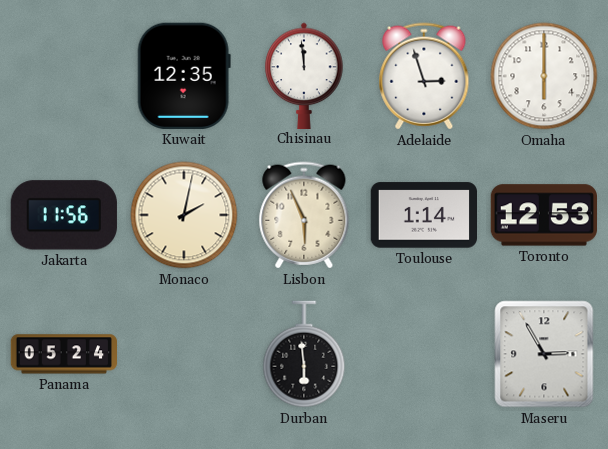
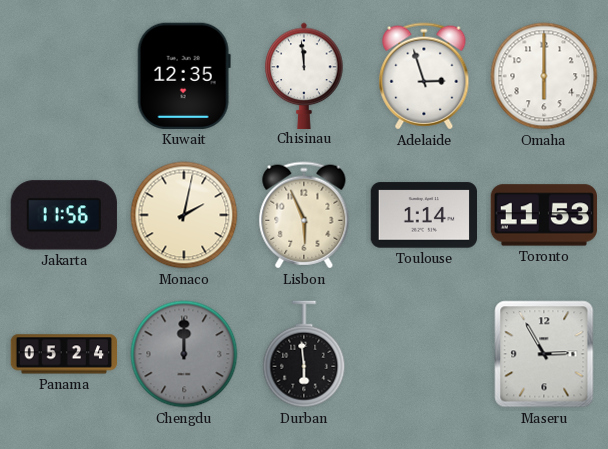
Toronto: 12:53 -> 11:53
Chengdu: none -> 12:00
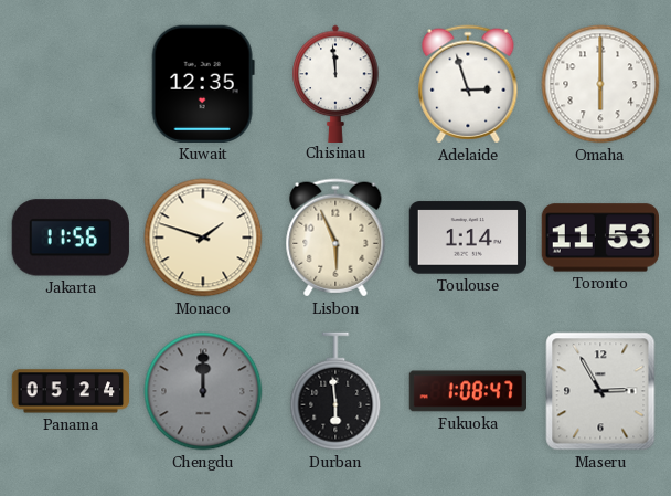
Monaco: 2:02 -> 1:48
Fukuoka: none -> 1:08
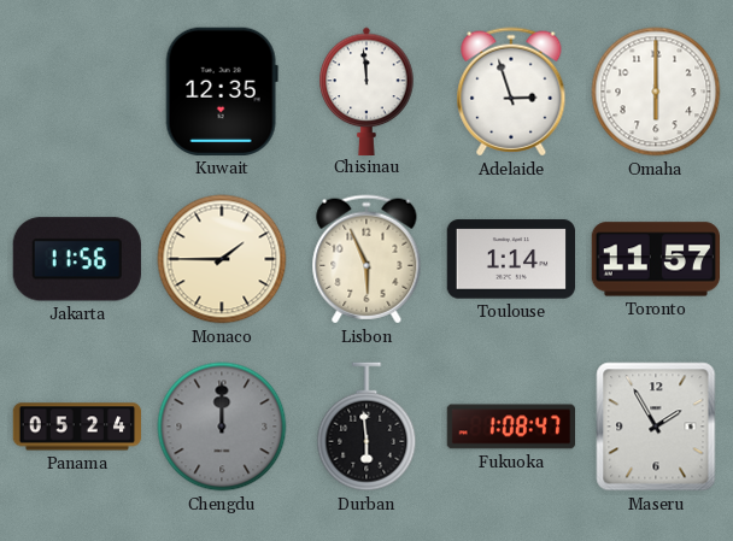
Monaco: 1:48 -> 1:45
Toronto: 11:53 -> 11:57
Maseru: 2:55 -> 1:55
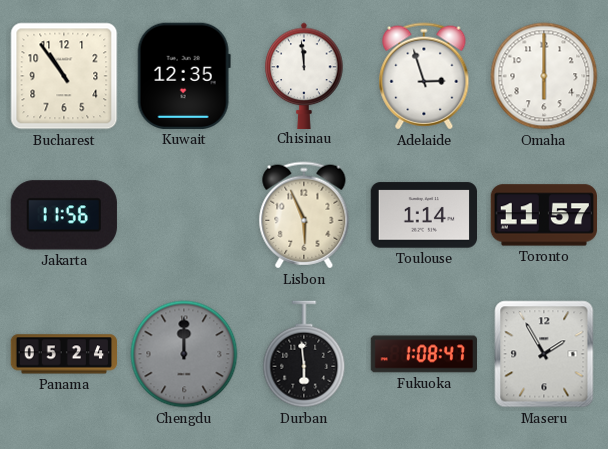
Bucharest: none -> 10:54
Monaco: 1:45 -> none
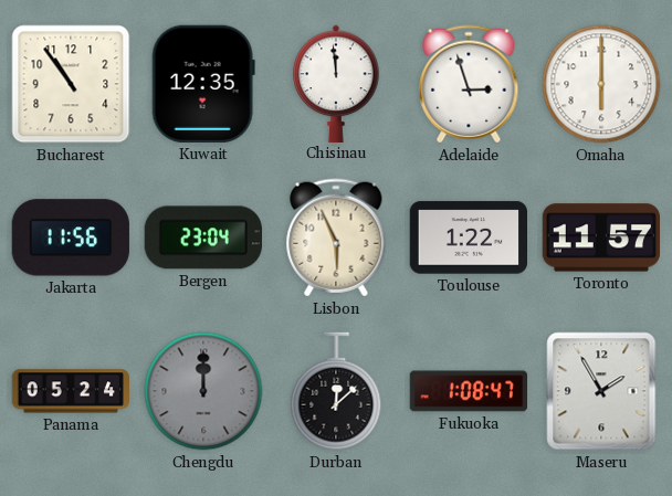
Bergen: none -> 23:04
Toulouse: 1:14 -> 1:22
Durban: 5:59 -> 12:08
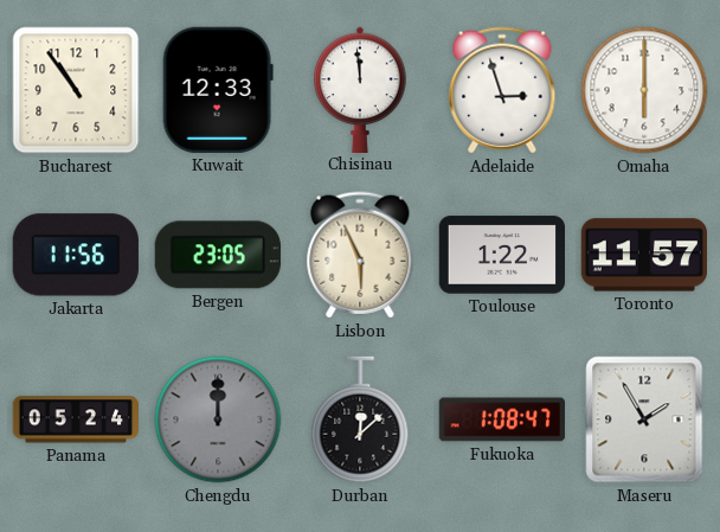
Kuwait: 12:35 -> 12:33
Bergen: 23:04 -> 23:05
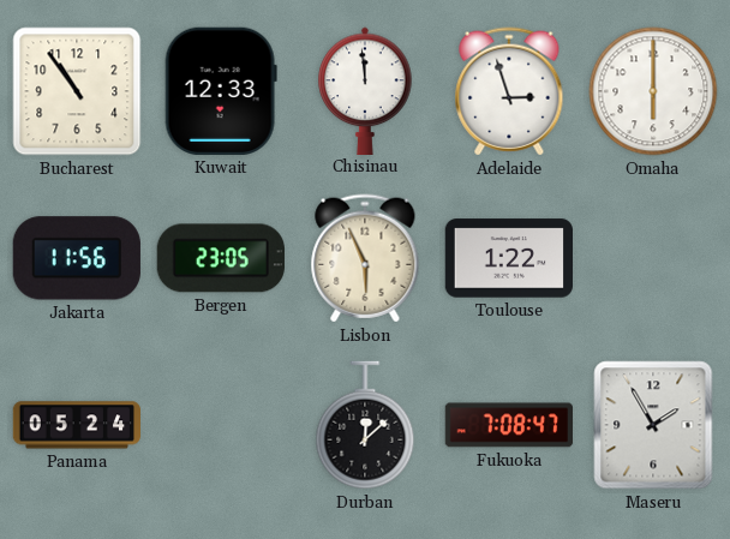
Toronto: 11:57 -> none
Chengdu: 12:00 -> none
Fukuoka: 1:08 -> 7:08
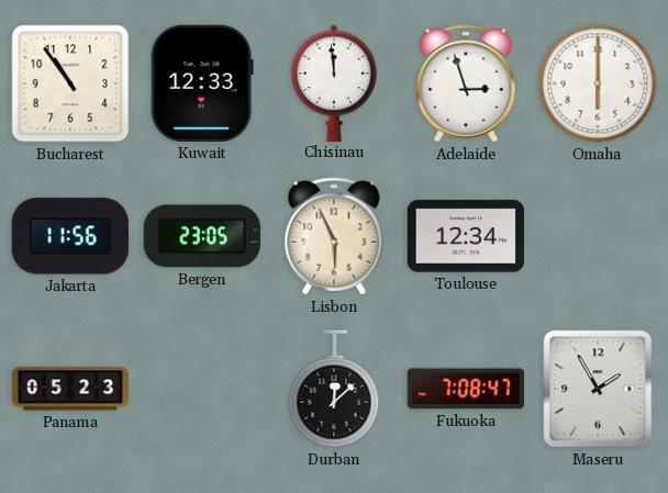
Toulouse: 1:22 -> 12:34
Panama: 05:24 -> 05:23
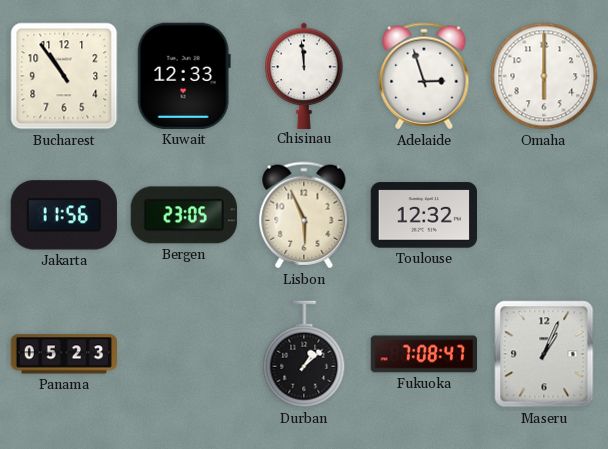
Toulouse: 12:34 -> 12:32
Durban: 12:08 -> 1:08
Maseru: 1:55 -> 1:04
